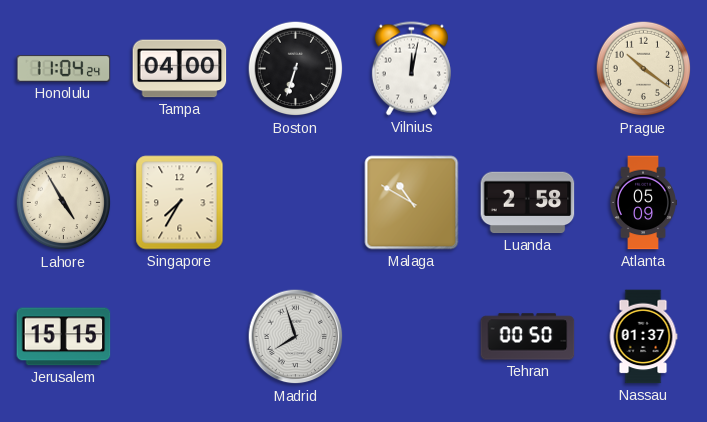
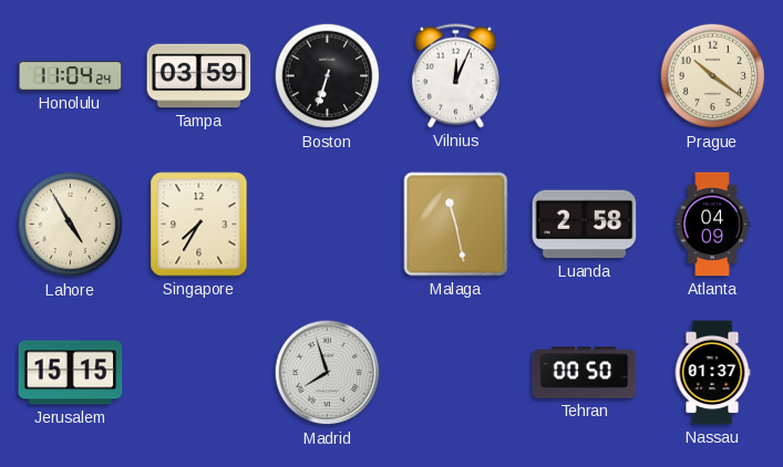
Tampa: 04:00 -> 03:59
Vilnius: 12:02 -> 12:04
Malaga: 10:50 -> 11:28
Atlanta: 05:09 -> 04:09
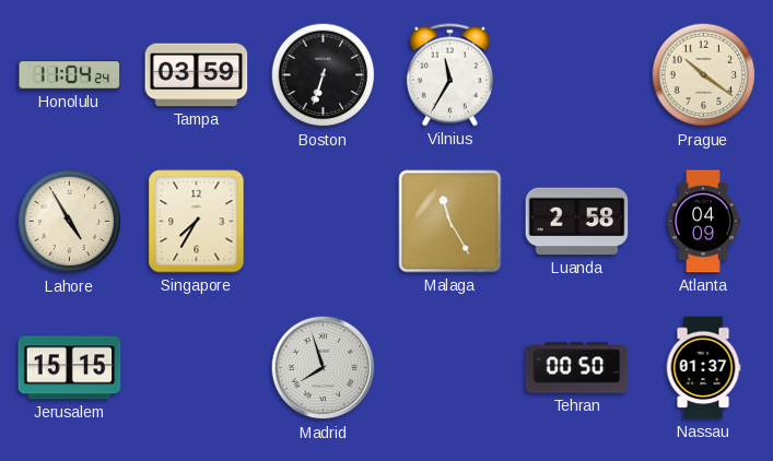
Vilnius: 12:04 -> 11:35
Malaga: 11:28 -> 11:25
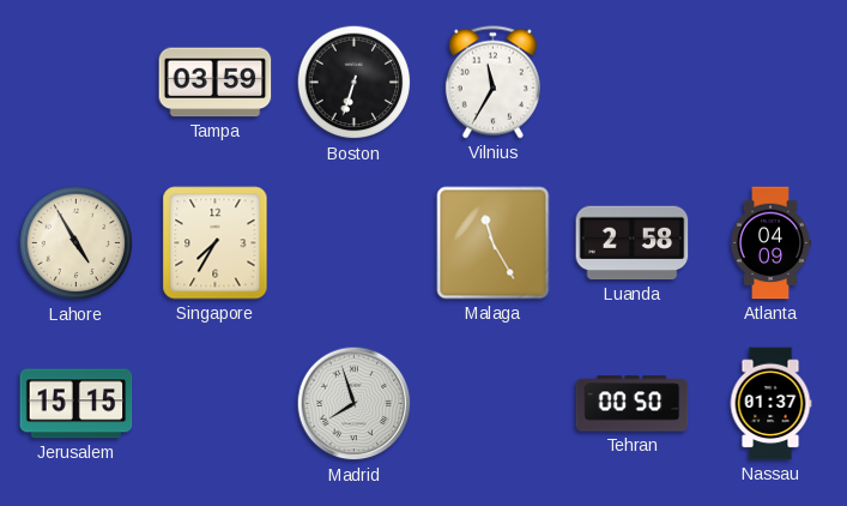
Honolulu: 11:04 -> none
Prague: 10:21 -> none
